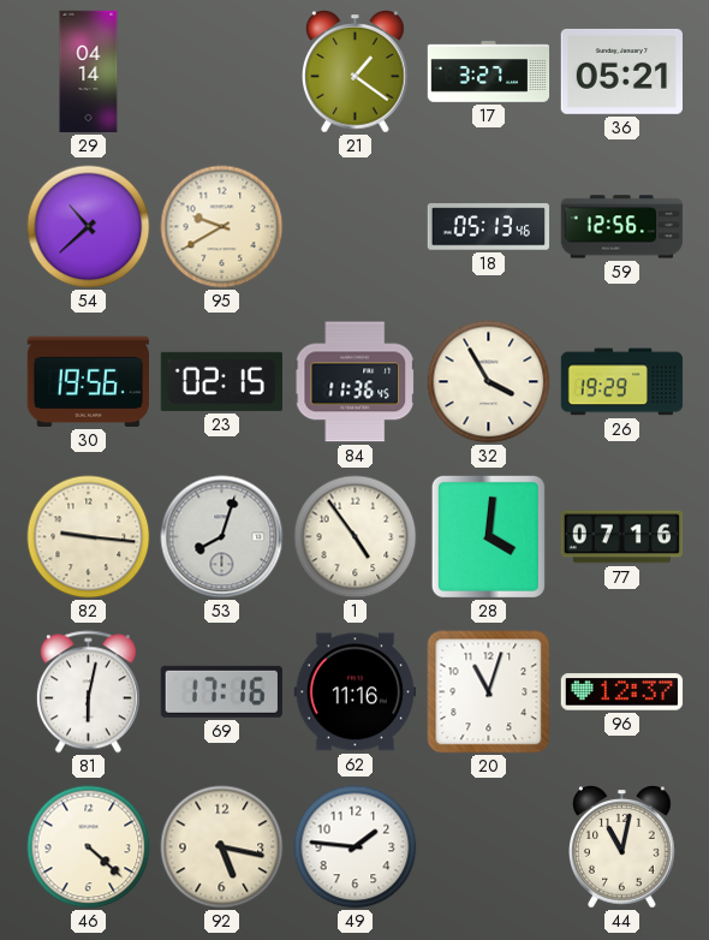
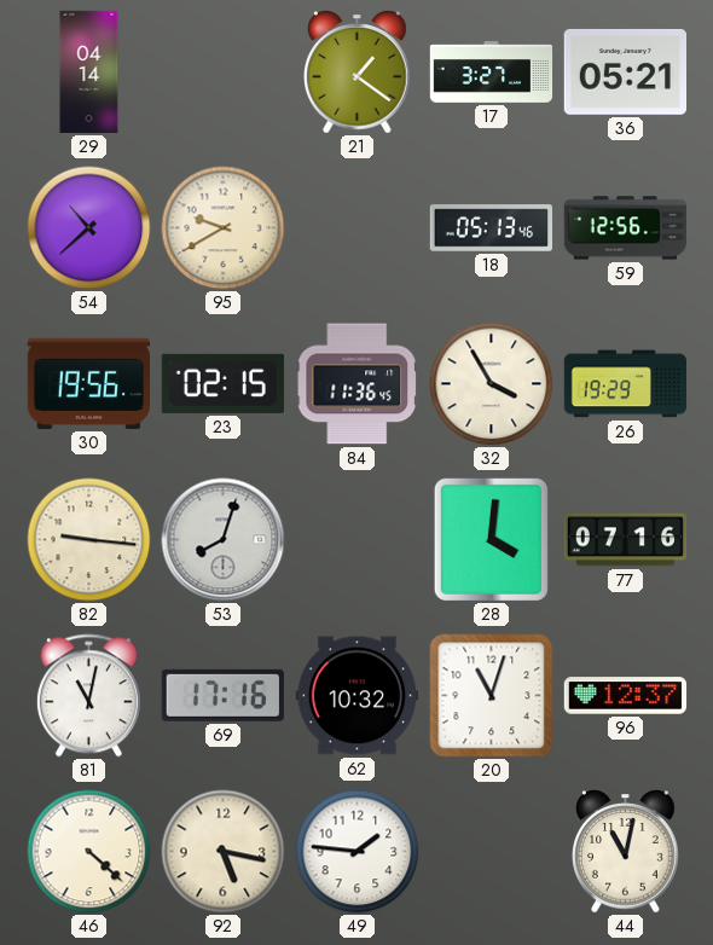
1: 4:54 -> none
81: 6:02 -> 11:02
62: 11:16 -> 10:32
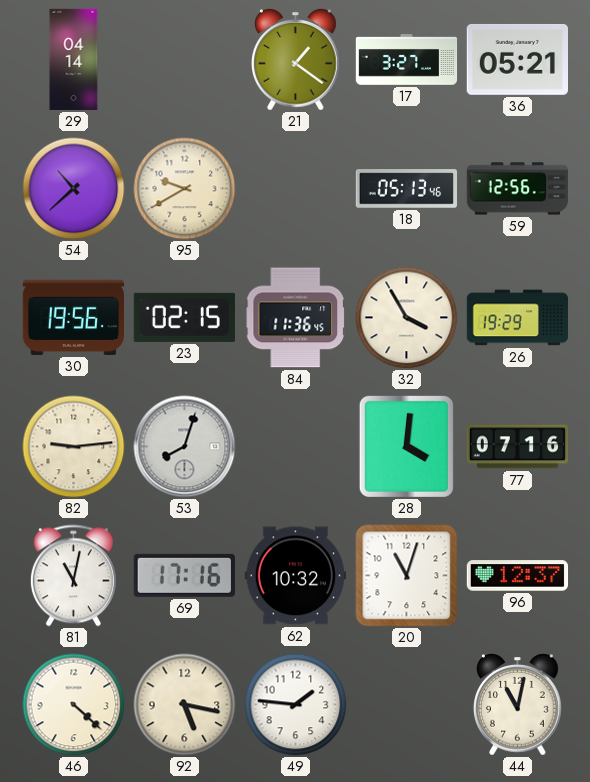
82: 9:16 -> 9:14
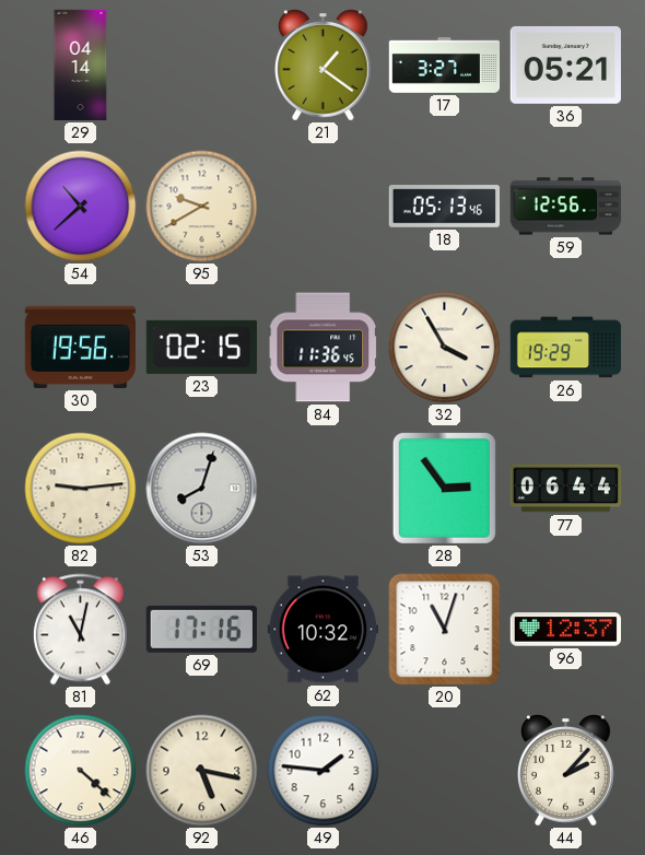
28: 4:01 -> 2:54
77: 07:16 -> 06:44
44: 11:02 -> 2:07
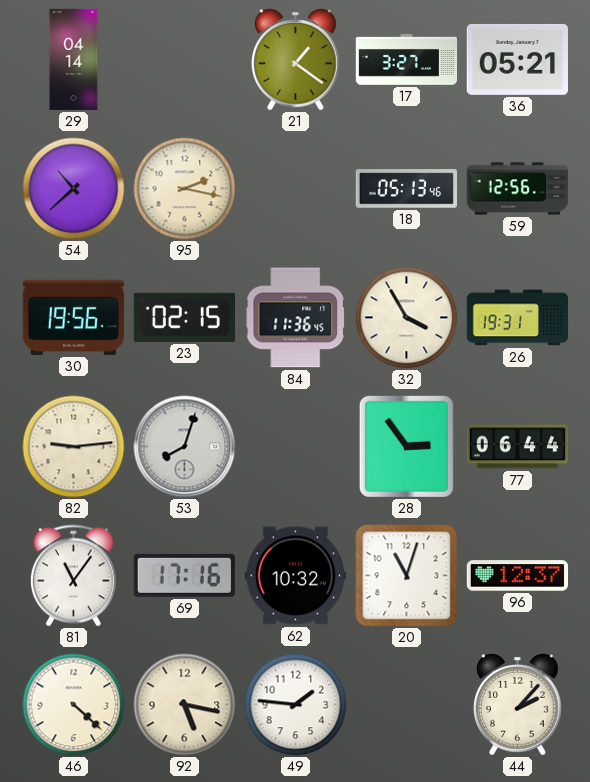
95: 9:40 -> 2:17
26: 19:29 -> 19:31
81: 11:02 -> 11:06
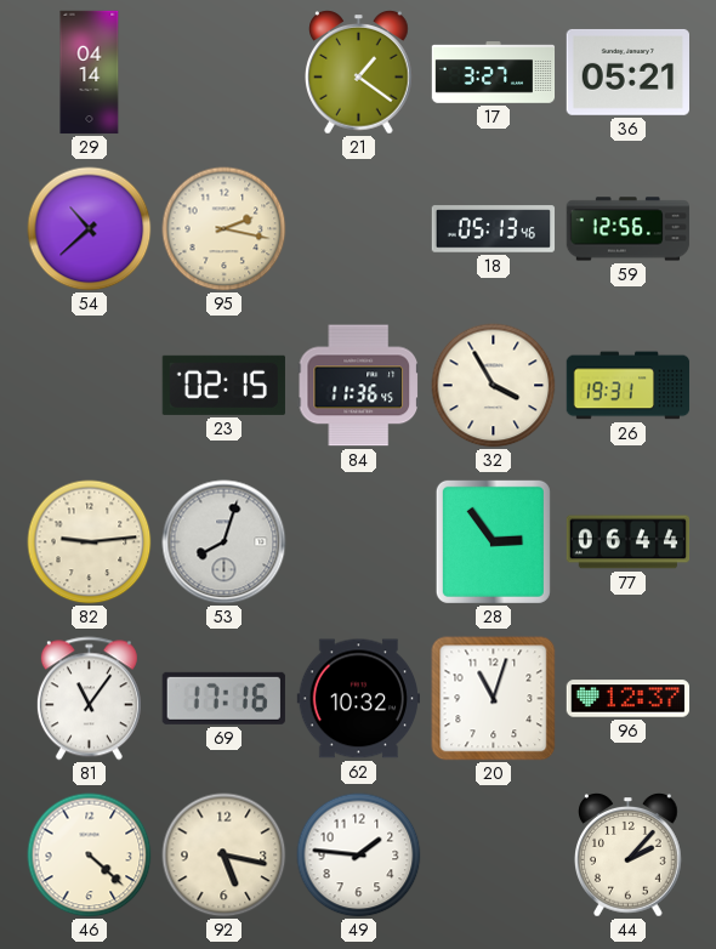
30: 19:56 -> none
